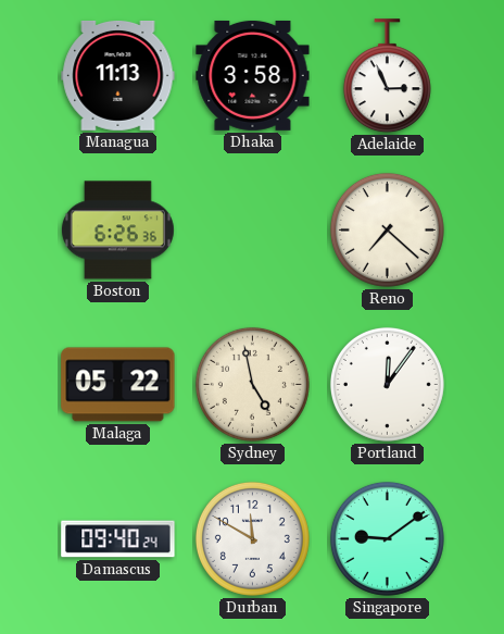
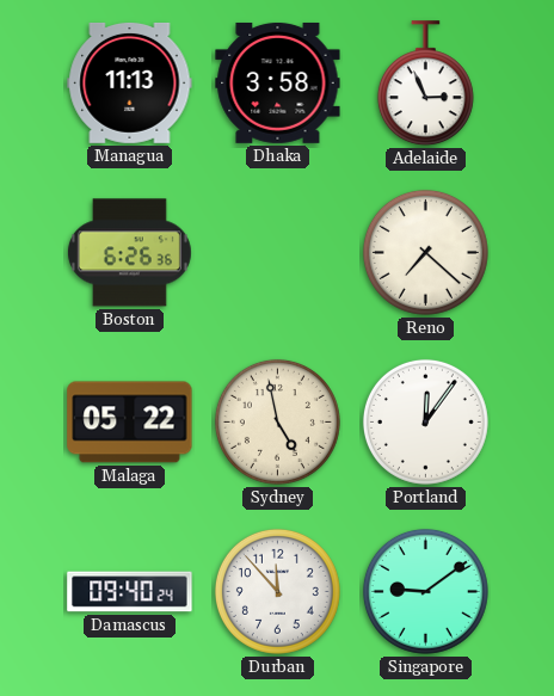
Durban: 11:50 -> 11:53
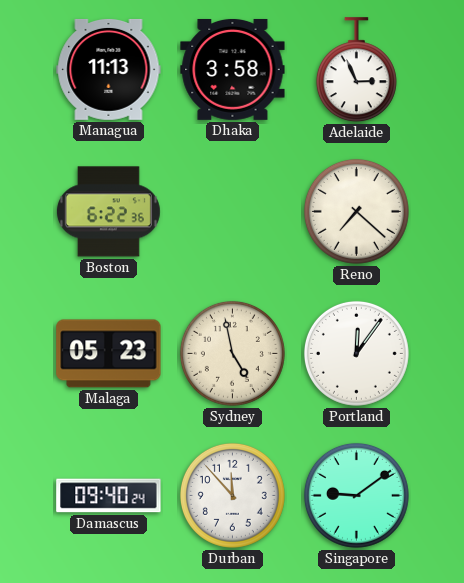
Boston: 6:26 -> 6:22
Malaga: 05:22 -> 05:23
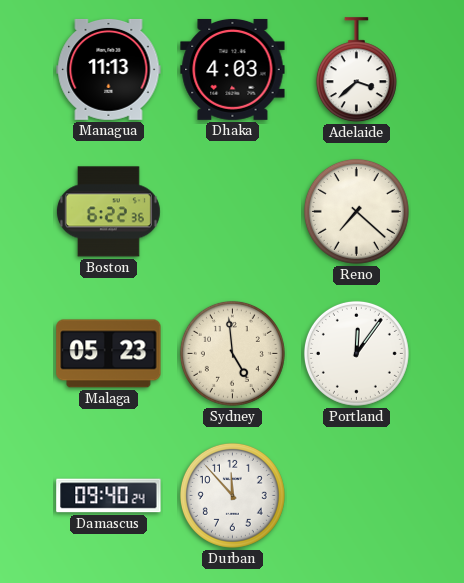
Dhaka: 3:58 -> 4:03
Adelaide: 2:56 -> 3:38
Sydney: 4:58 -> 4:59
Singapore: 9:09 -> none
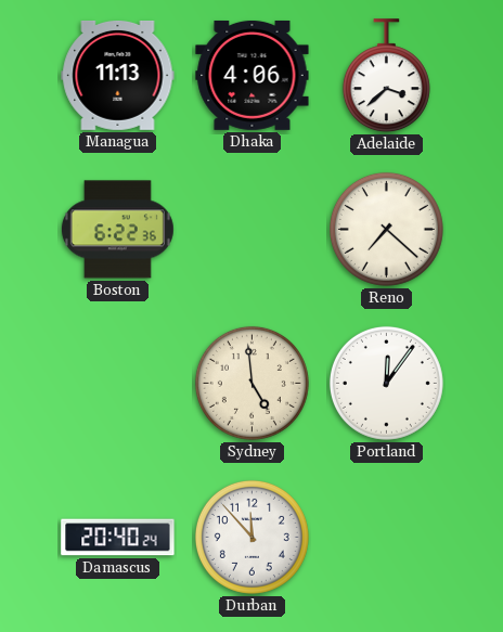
Dhaka: 4:03 -> 4:06
Malaga: 05:23 -> none
Damascus: 09:40 -> 20:40
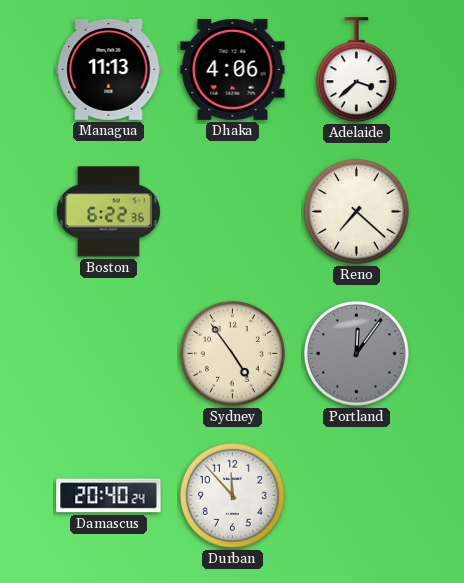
Sydney: 4:59 -> 4:54
Portland dial: white -> grey
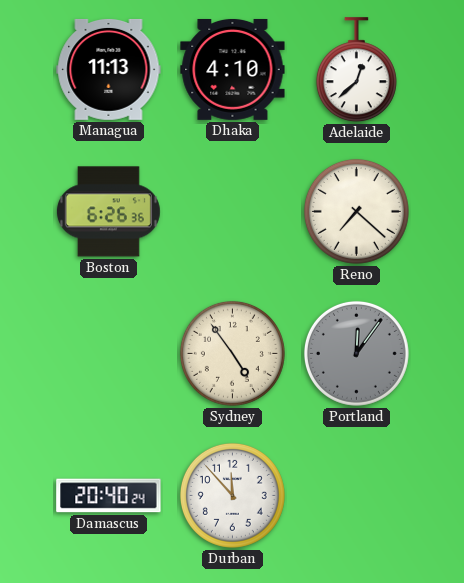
Dhaka: 4:06 -> 4:10
Adelaide: 3:38 -> 12:38
Boston: 6:22 -> 6:26
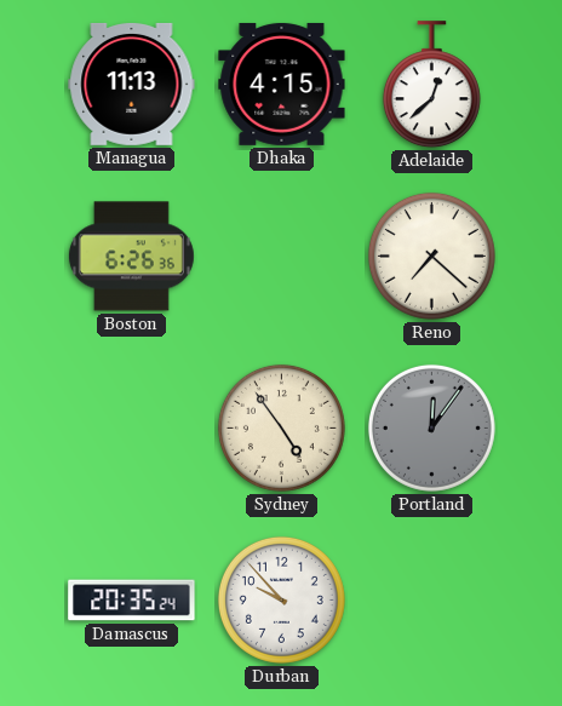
Dhaka: 4:10 -> 4:15
Damascus: 20:40 -> 20:35
Durban: 11:53 -> 9:53
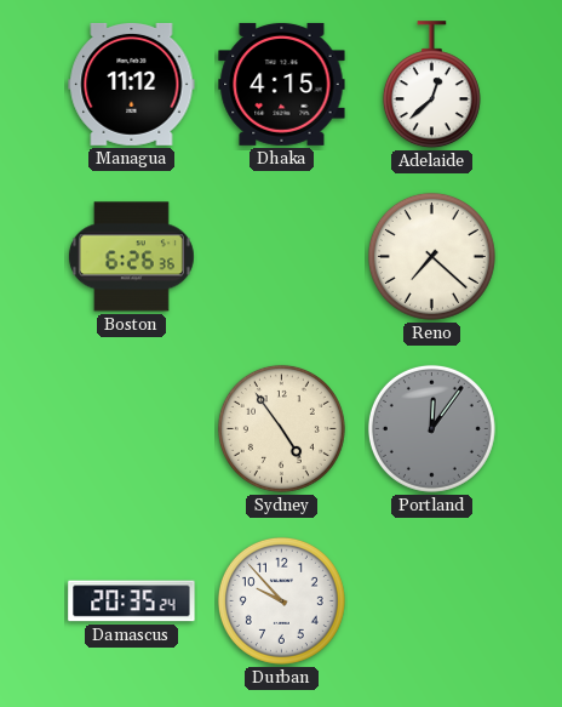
Managua: 11:13 -> 11:12
